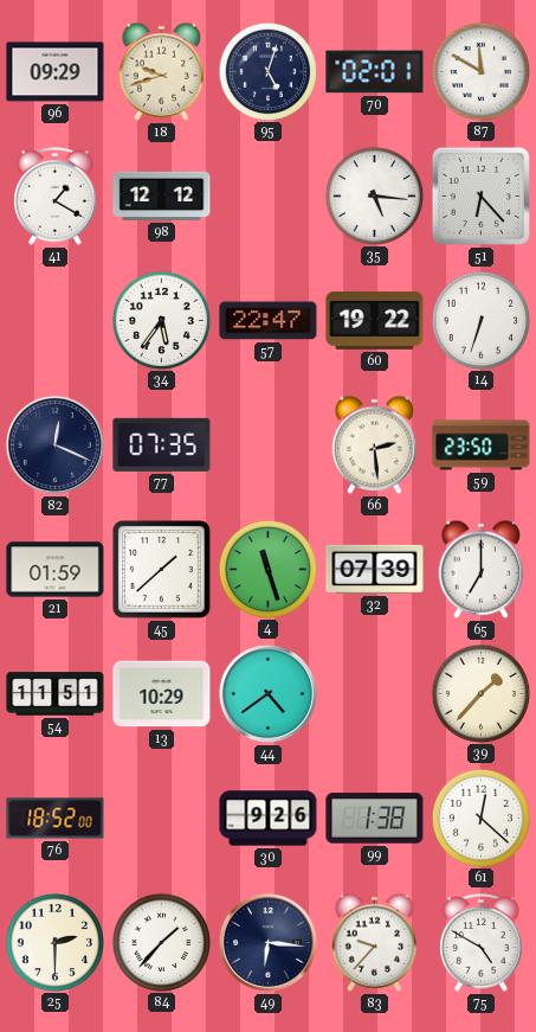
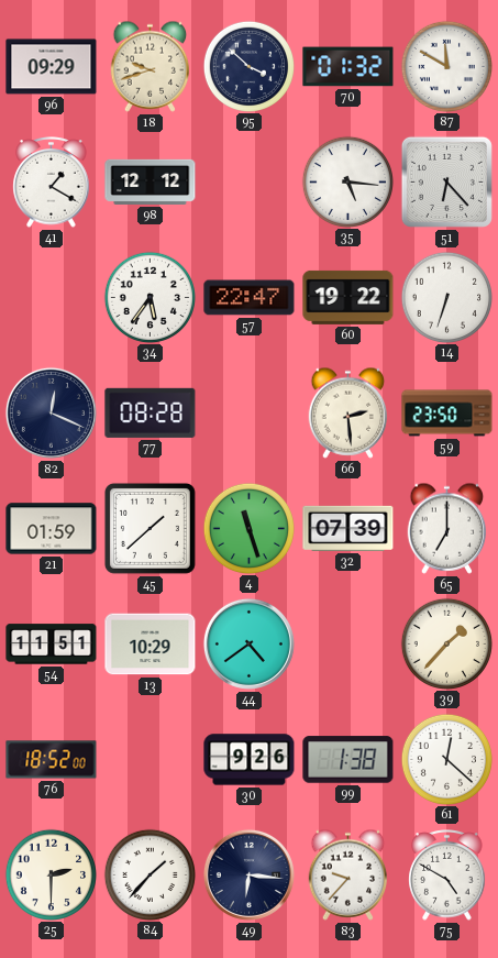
95: 5:03 -> 3:52
70: 02:01 -> 01:32
77: 07:35 -> 08:28
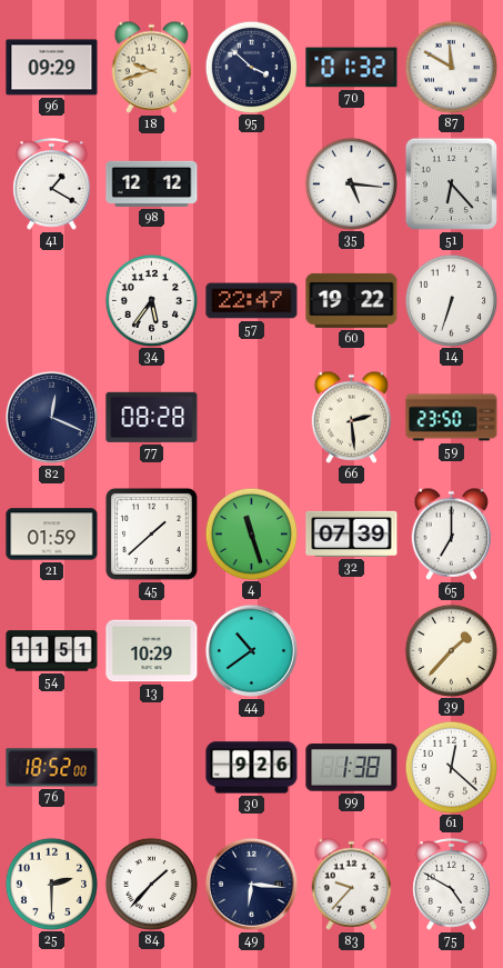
44: 4:39 -> 10:39
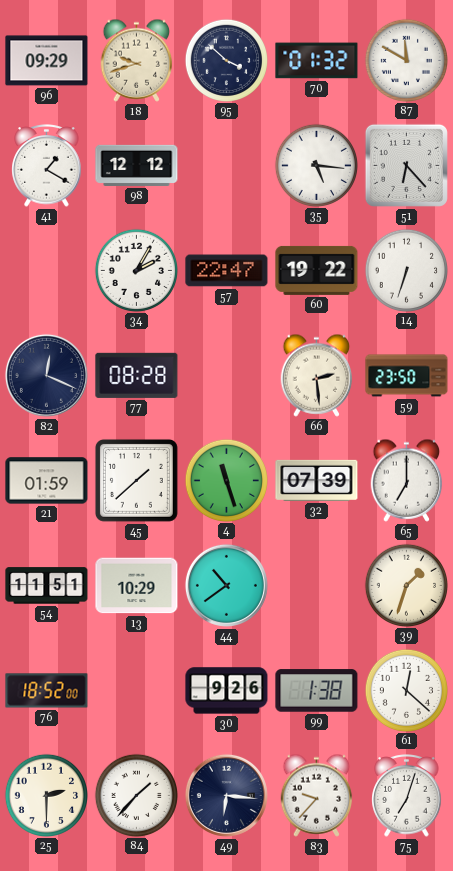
34: 5:36 -> 2:05
39: 1:37 -> 1:33
75: 4:50 -> 7:03
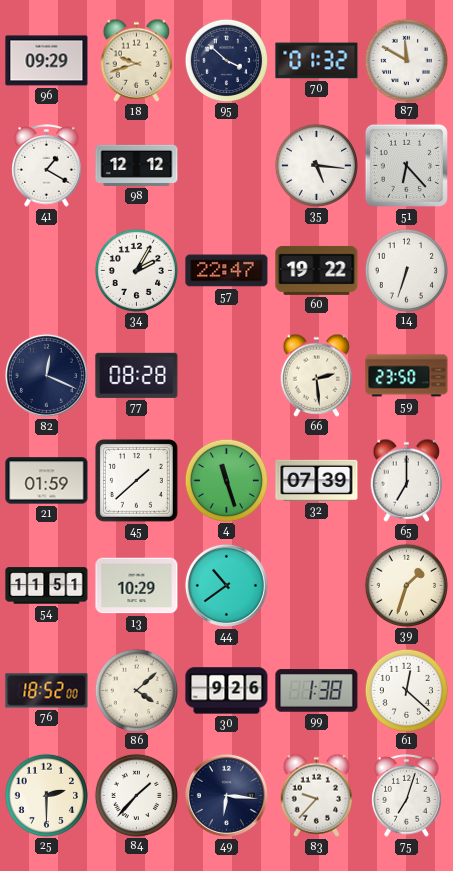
86: none -> 4:08
